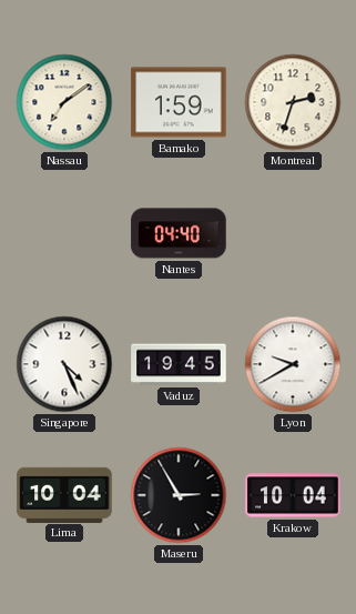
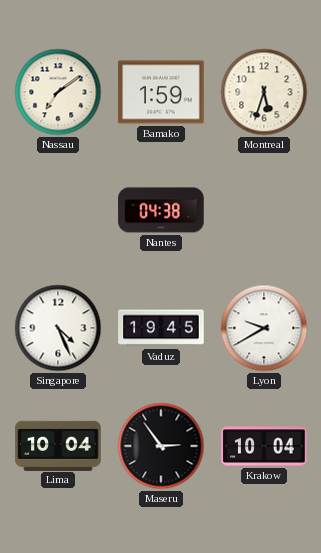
Montreal: 2:33 -> 5:33
Nantes: 04:40 -> 04:38
Maseru: 2:55 -> 2:54
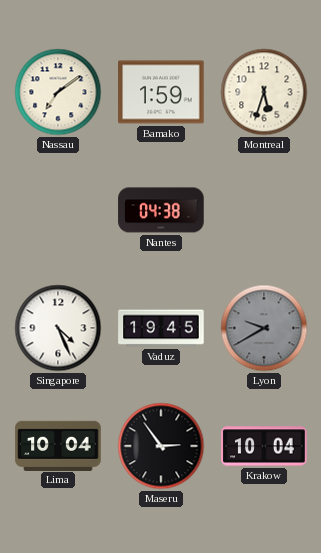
Lyon dial: white -> grey
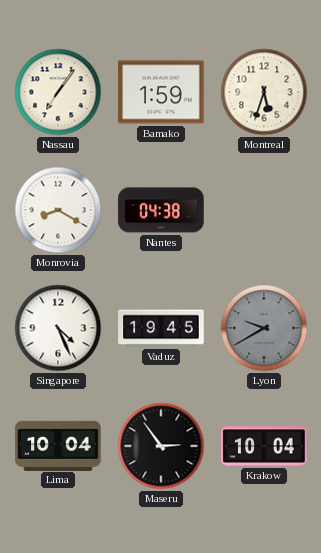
Nassau: 7:09 -> 7:06
Monrovia: none -> 8:20
